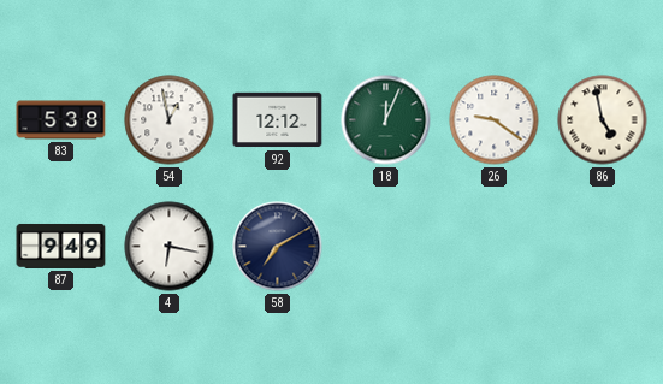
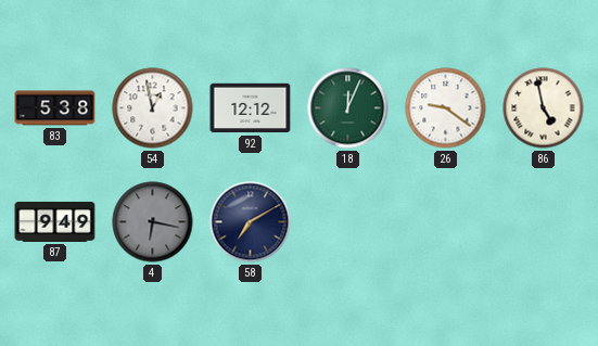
4 dial: white -> grey
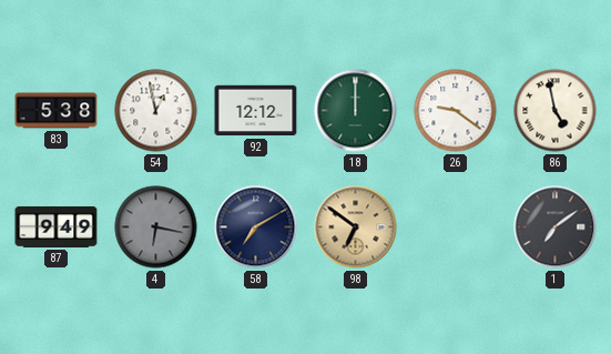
18: 12:04 -> 12:00
98: none -> 6:51
1: none -> 7:09
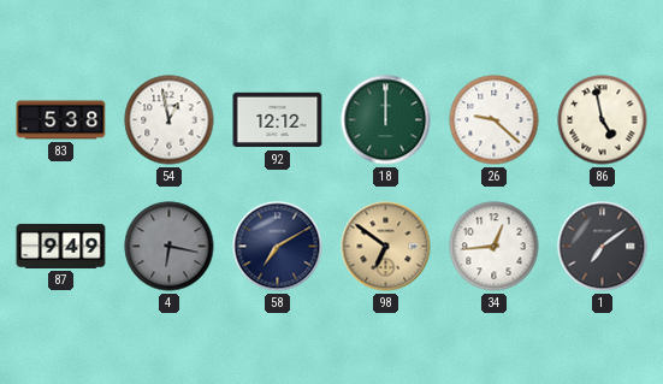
26: 9:21 -> 9:22
34: none -> 12:44
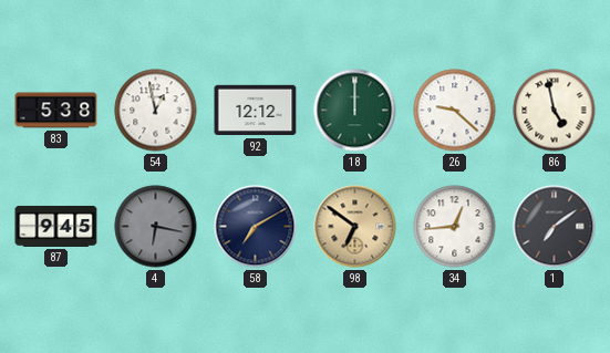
87: 9:49 -> 9:45
